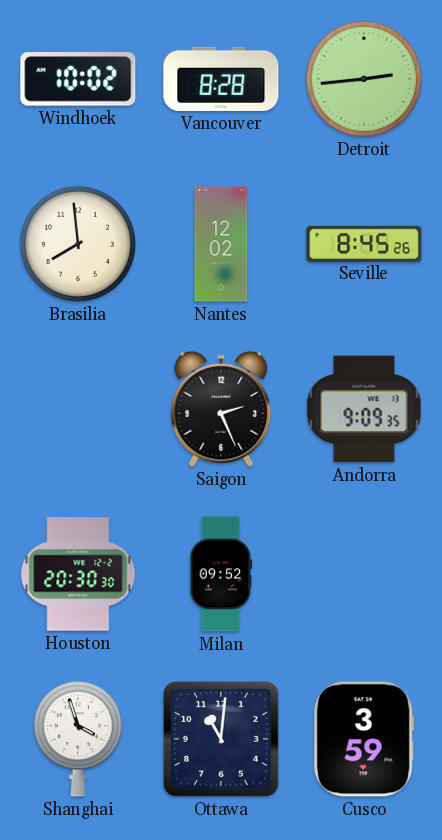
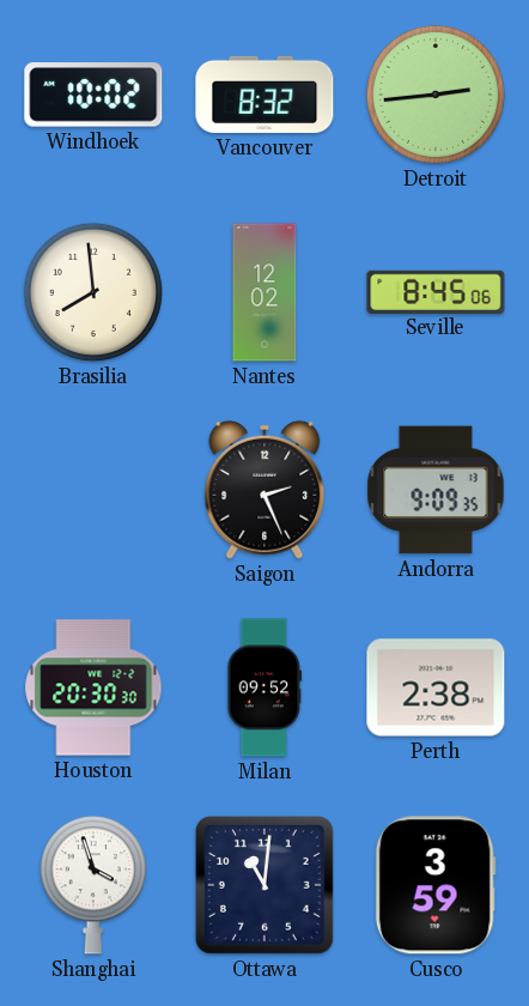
Vancouver: 8:28 -> 8:32
Seville: 8:45:26 -> 8:45:06
Perth: none -> 2:38
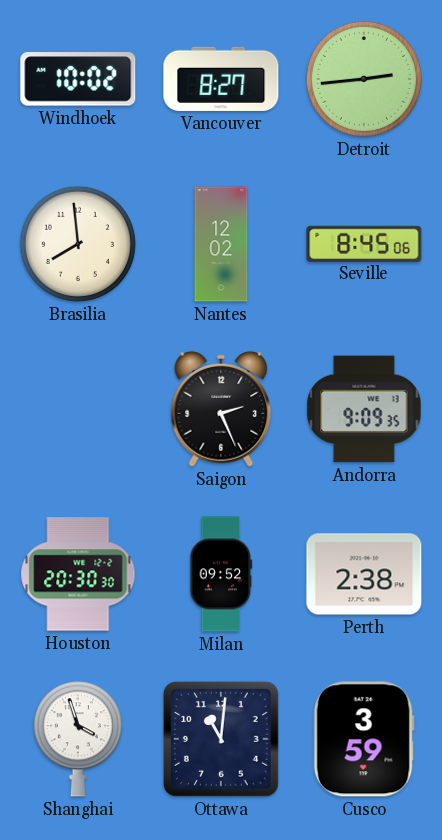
Vancouver: 8:32 -> 8:27
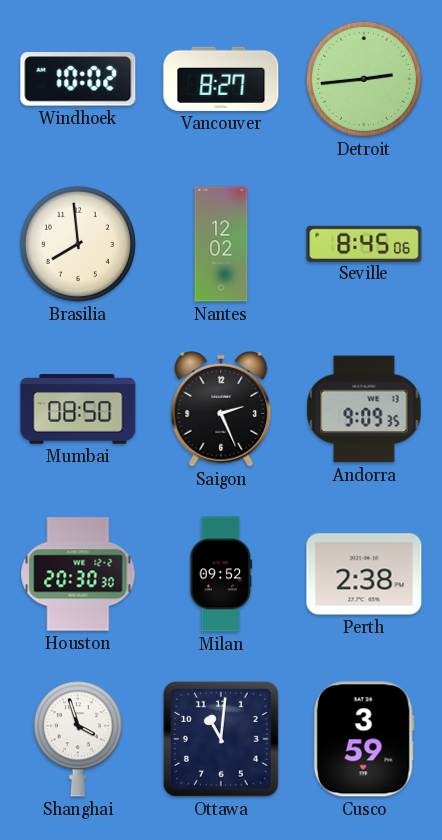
Mumbai: none -> 08:50
